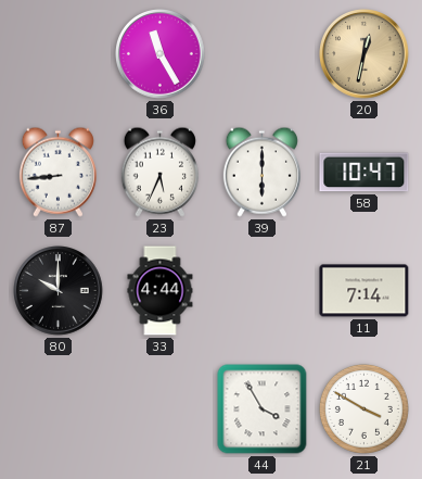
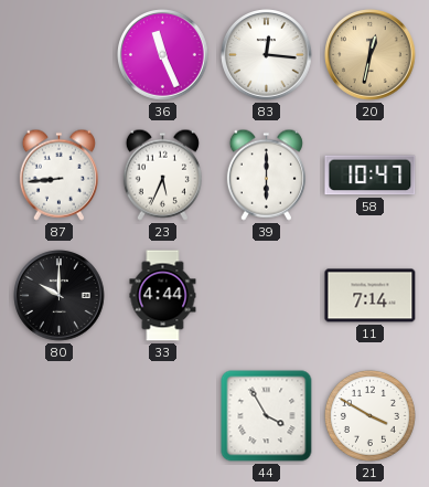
36: 11:25 -> 11:26
83: none -> 12:16
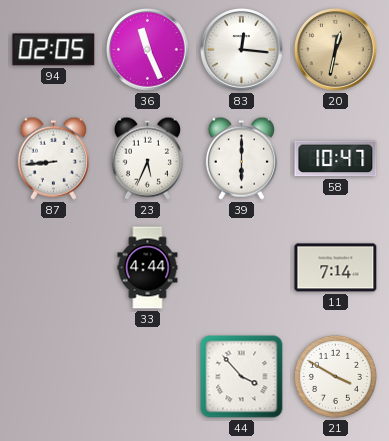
94: none -> 02:05
80: 10:00 -> none
44: 3:55 -> 3:53
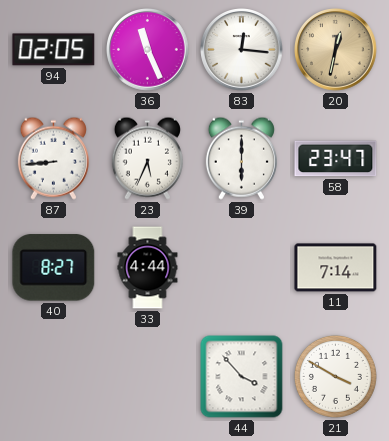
58: 10:47 -> 23:47
40: none -> 8:27
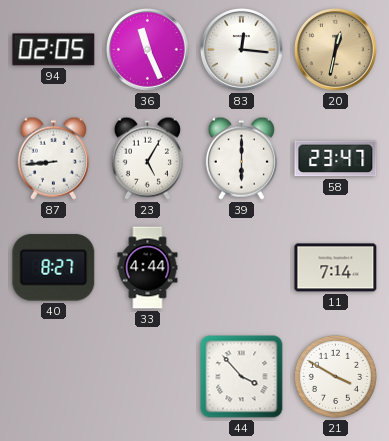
23: 5:34 -> 5:05
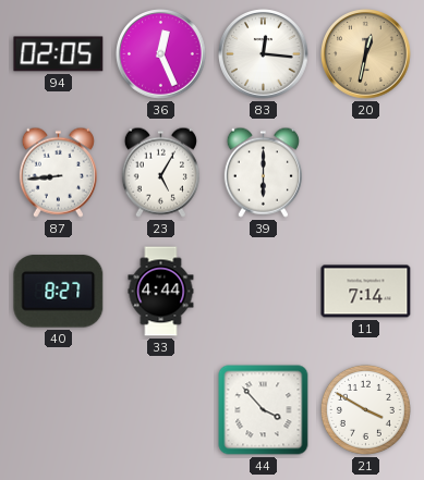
36: 11:26 -> 12:26
58: 23:47 -> none
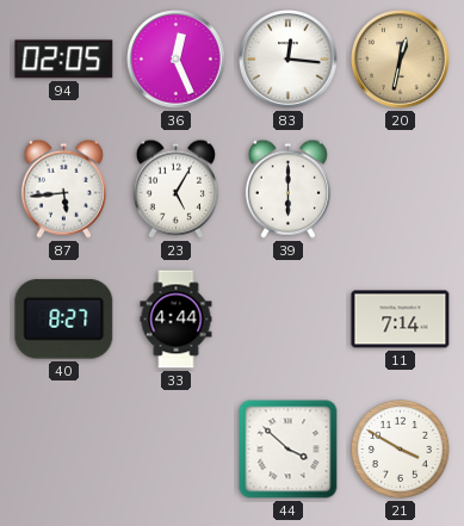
87: 8:44 -> 5:44
44: 3:53 -> 3:52
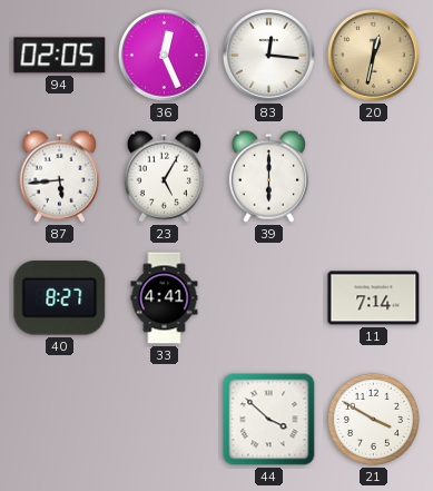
33: 4:44 -> 4:41
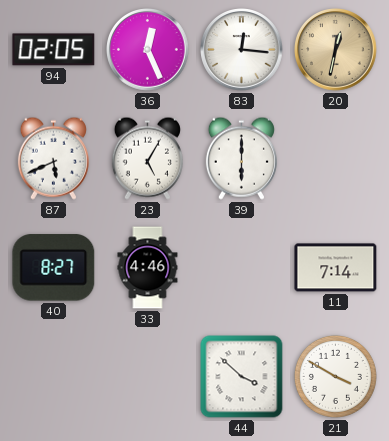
87: 5:44 -> 5:41
33: 4:41 -> 4:46
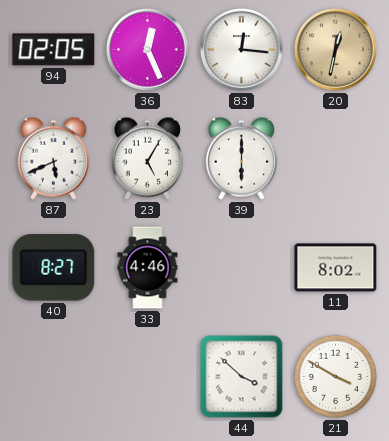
11: 7:14 -> 8:02
